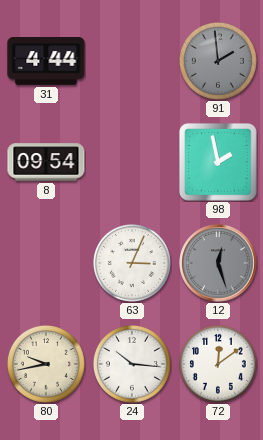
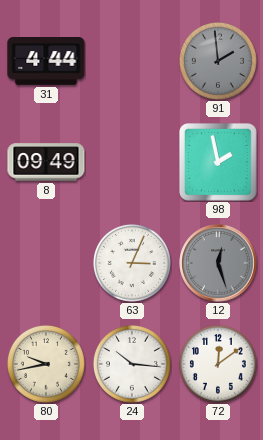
8: 09:54 -> 09:49
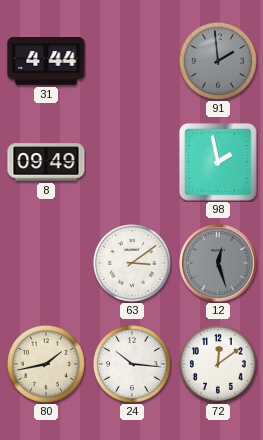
63: 3:04 -> 3:09
80: 9:43 -> 1:43
